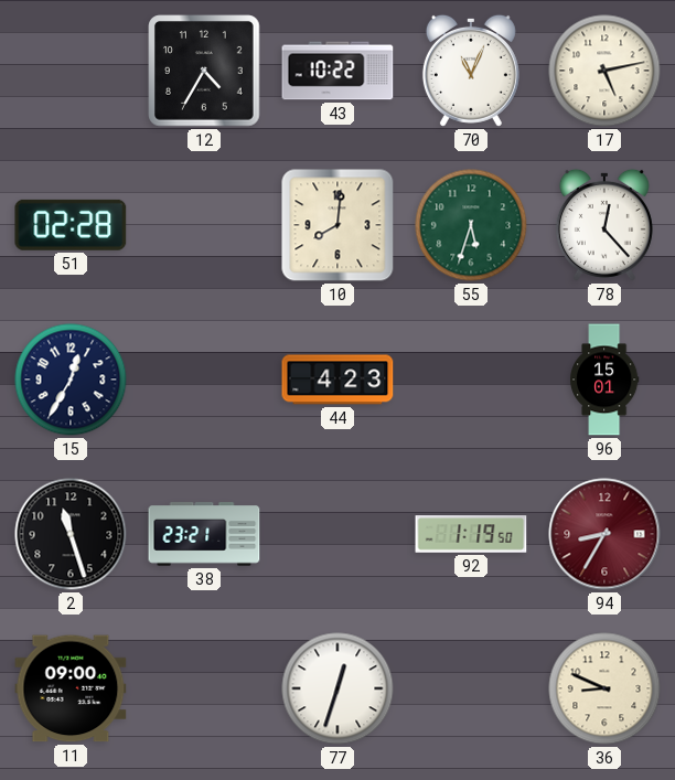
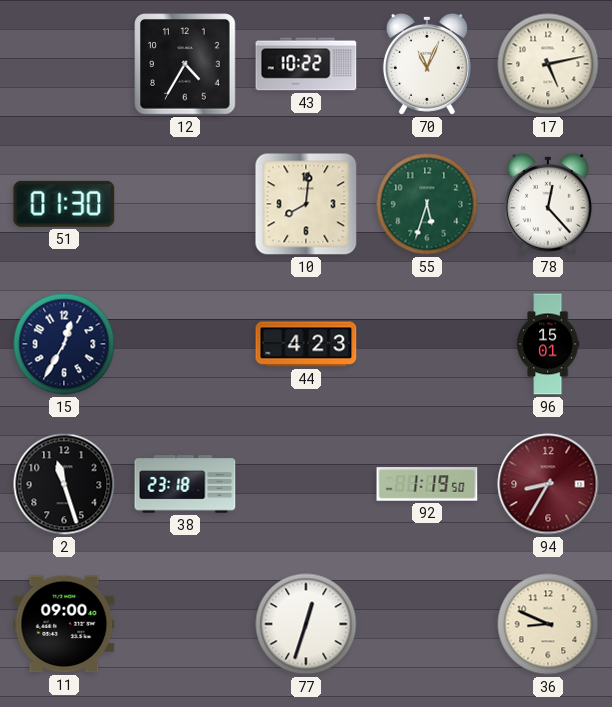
51: 02:28 -> 01:30
38: 23:21 -> 23:18
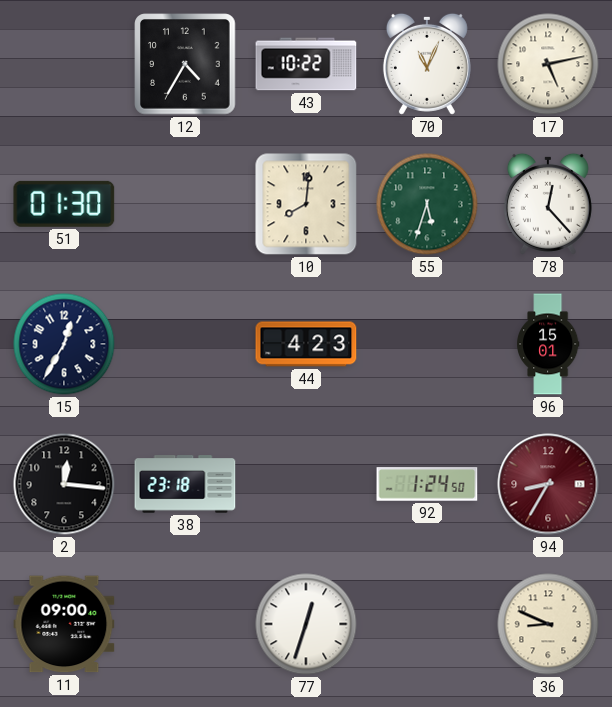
2: 11:27 -> 12:16
92: 1:19 -> 1:24
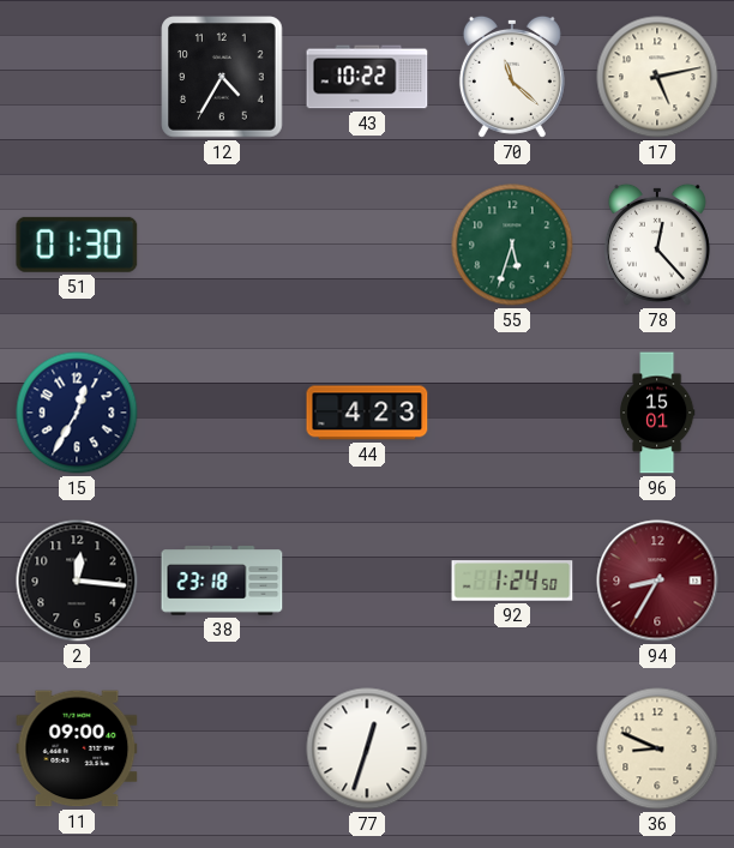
70: 11:04 -> 11:22
10: 8:01 -> none
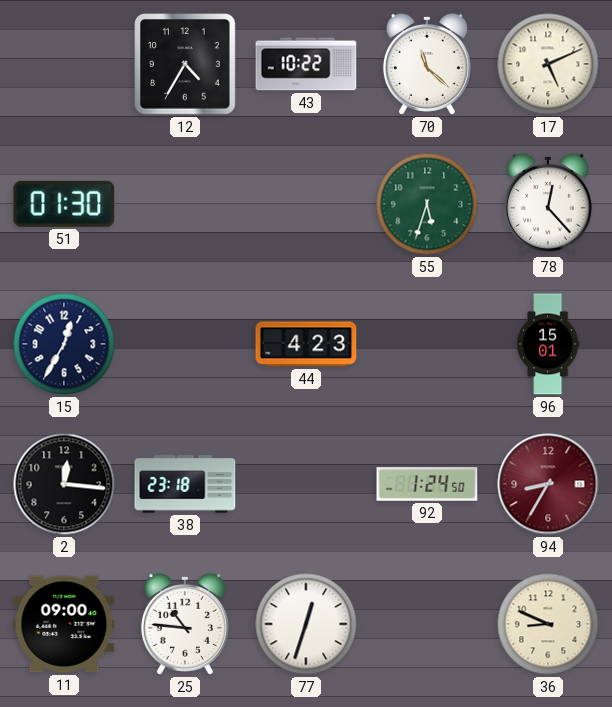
17: 5:13 -> 5:11
25: none -> 10:46
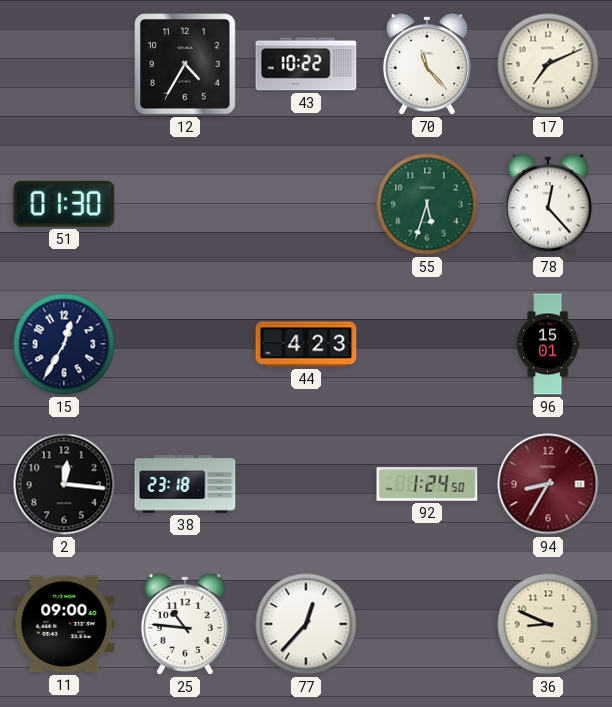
70: 11:22 -> 11:23
17: 5:11 -> 7:11
77: 12:33 -> 12:37
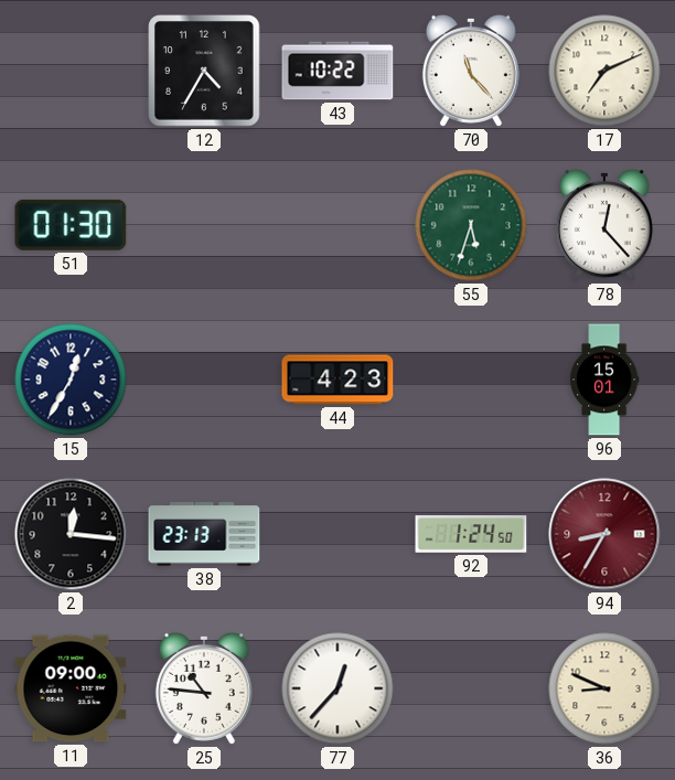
38: 23:18 -> 23:13
